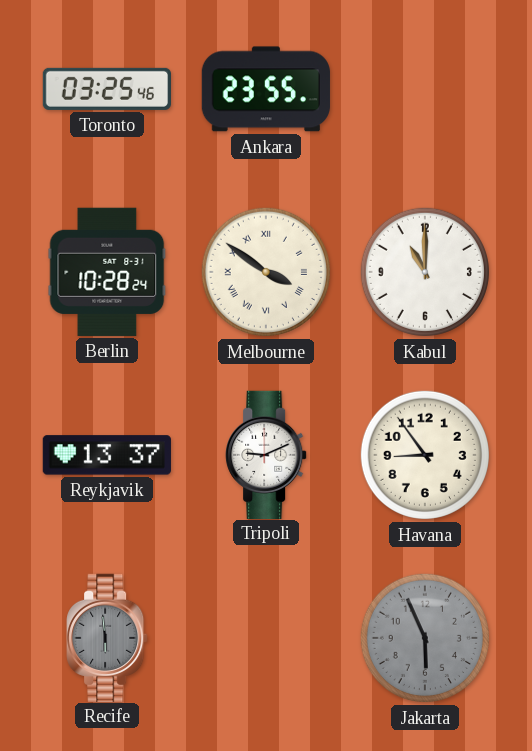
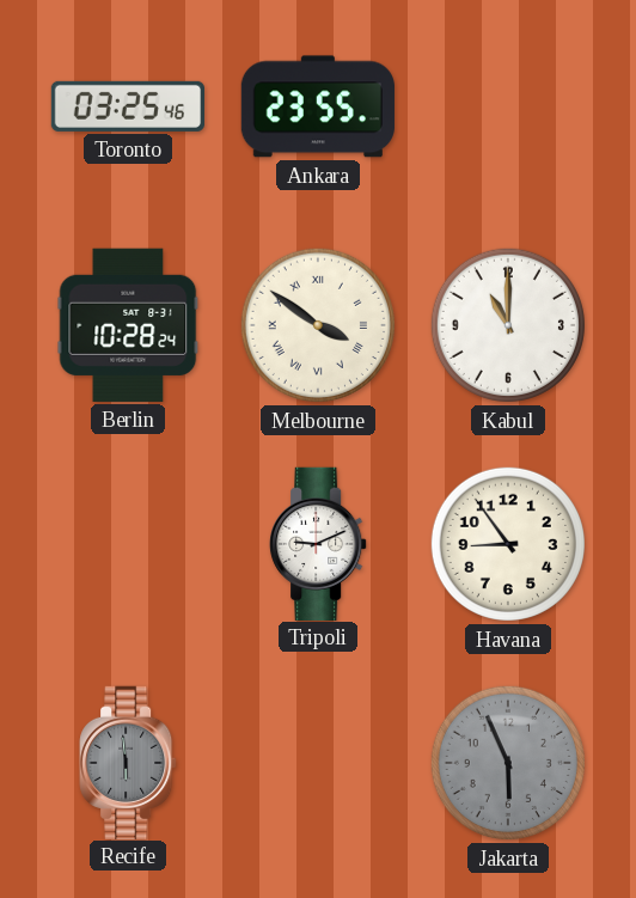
Reykjavik: 13:37 -> none
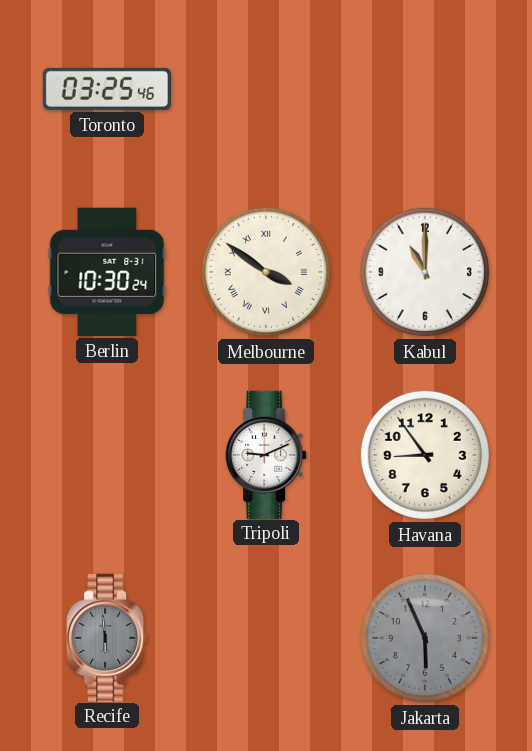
Ankara: 23:55 -> none
Berlin: 10:28 -> 10:30
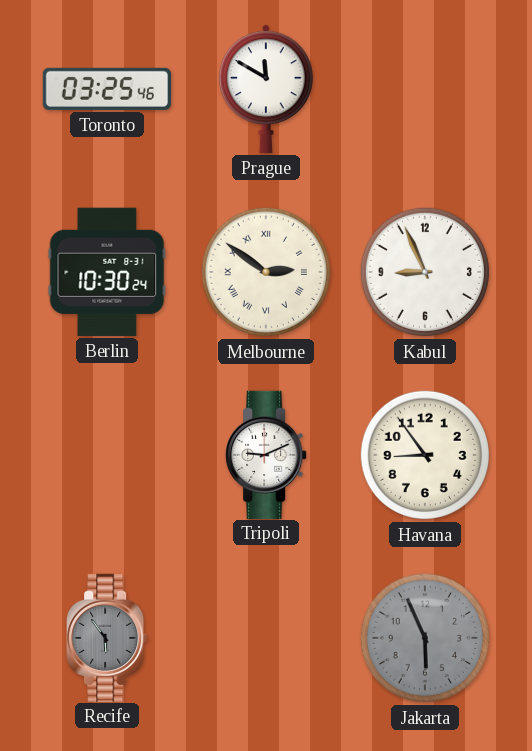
Prague: none -> 11:50
Melbourne: 3:51 -> 2:51
Kabul: 11:00 -> 8:56
Recife: 5:59 -> 5:54
